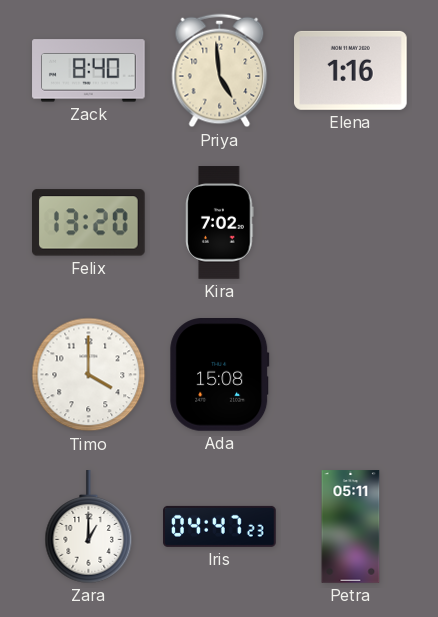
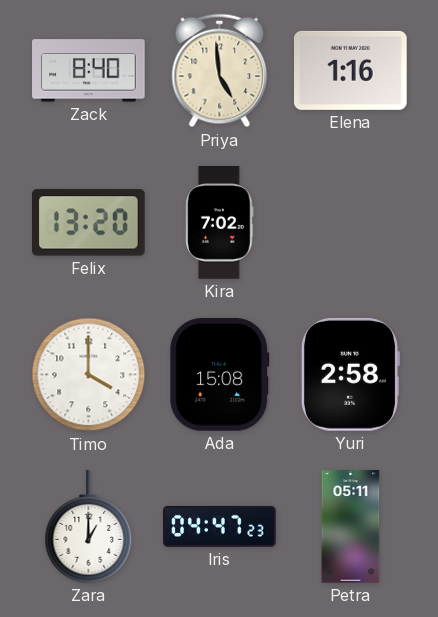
Yuri: none -> 2:58
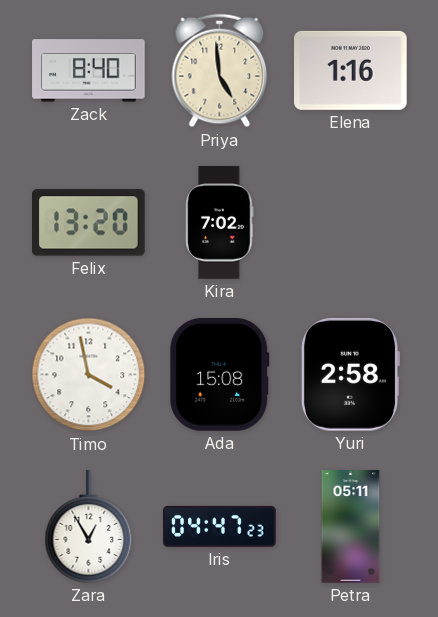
Timo: 4:00 -> 3:58
Zara: 1:00 -> 12:55
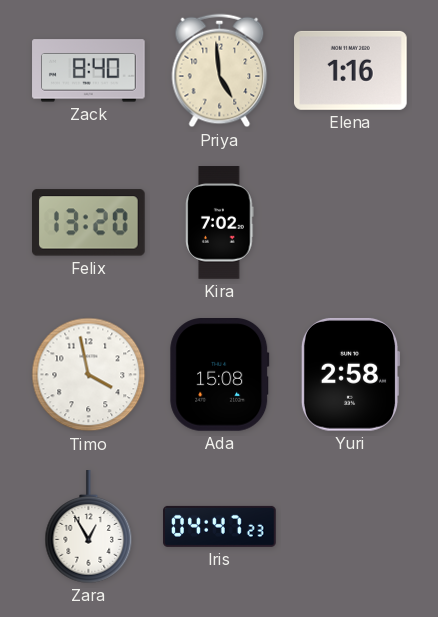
Petra: 05:11 -> none
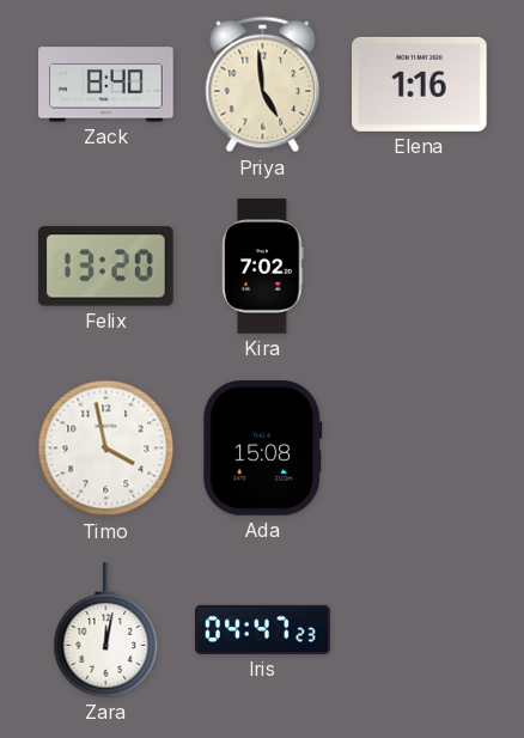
Yuri: 2:58 -> none
Zara: 12:55 -> 12:02
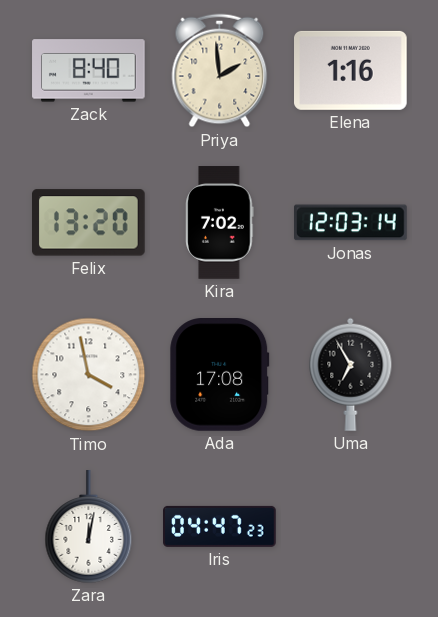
Priya: 4:59 -> 1:59
Jonas: none -> 12:03
Ada: 15:08 -> 17:08
Uma: none -> 6:55
